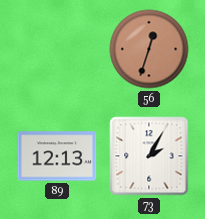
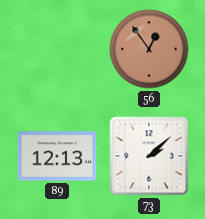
56: 12:33 -> 12:54
73: 2:05 -> 2:08
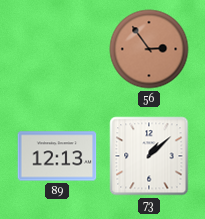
56: 12:54 -> 2:54
73: 2:08 -> 1:08
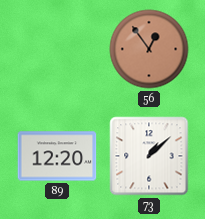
56: 2:54 -> 12:54
89: 12:13 -> 12:20
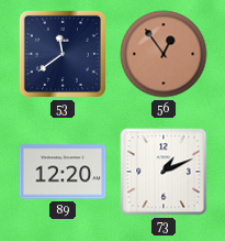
53: none -> 11:39
73: 1:08 -> 1:11
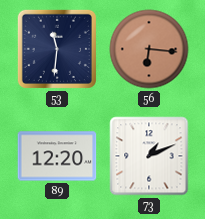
53: 11:39 -> 11:31
56: 12:54 -> 6:16
